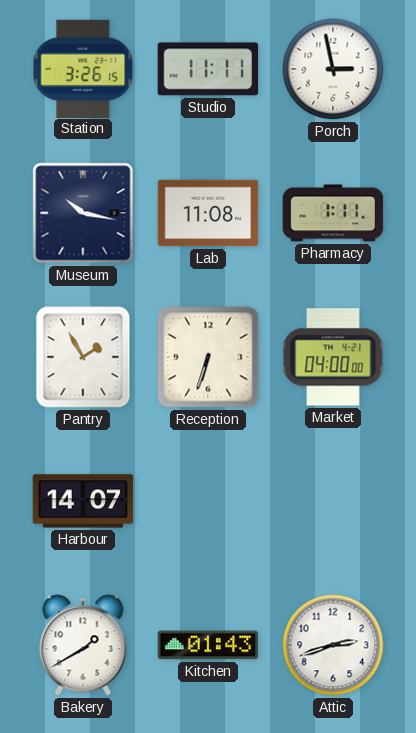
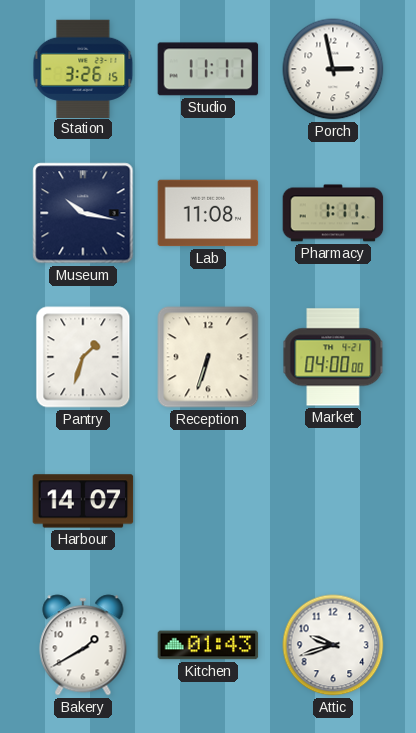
Pantry: 1:55 -> 1:33
Attic: 2:42 -> 9:42
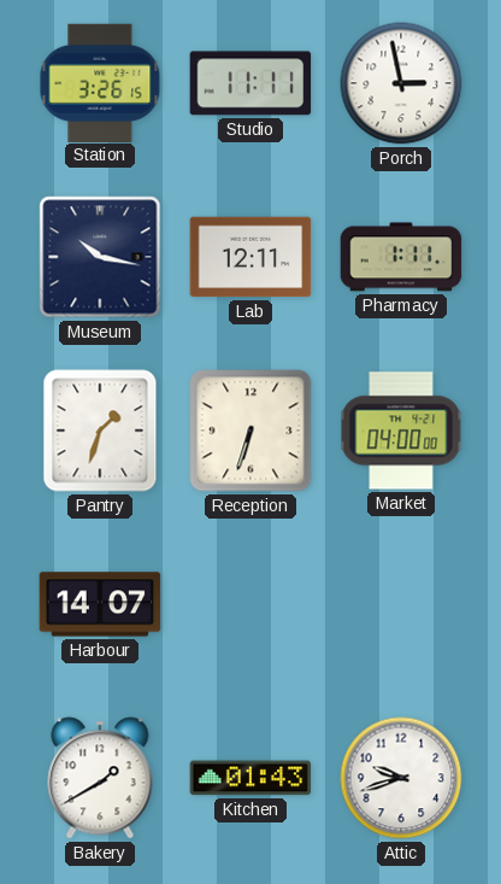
Lab: 11:08 -> 12:11
